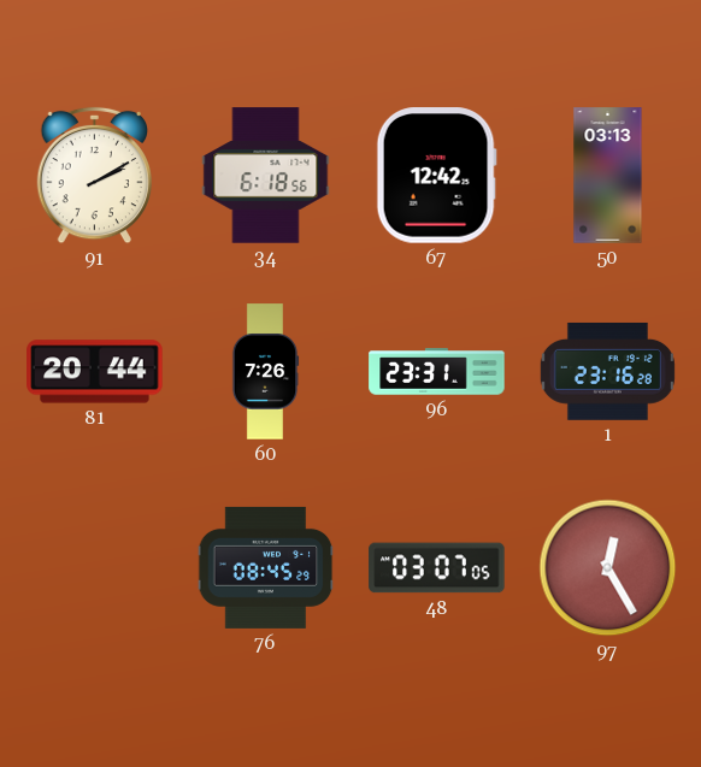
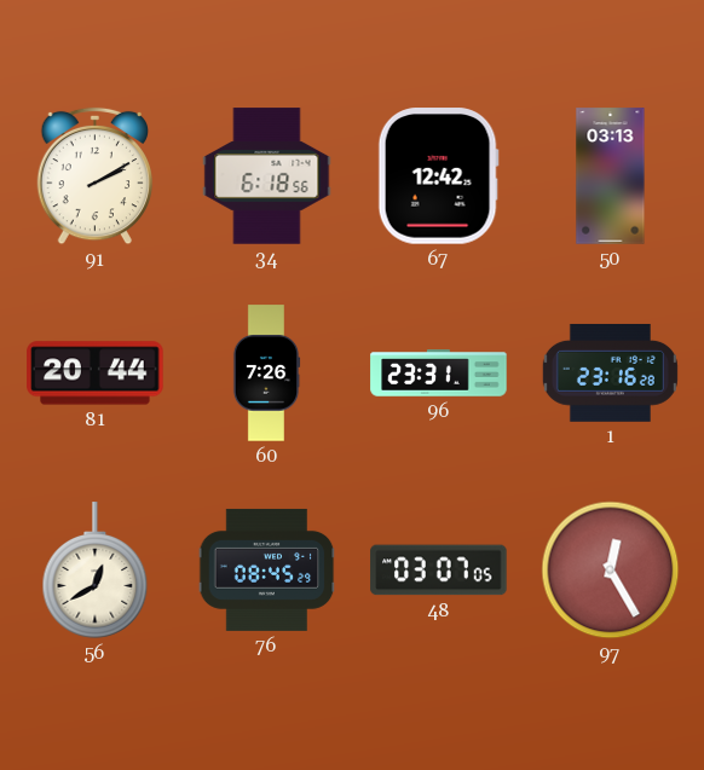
56: none -> 12:40
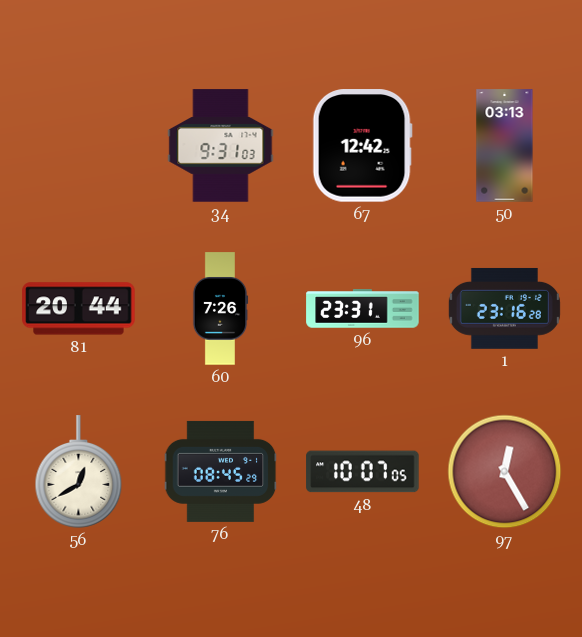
91: 2:10 -> none
34: 6:18 -> 9:31
48: 03:07 -> 10:07
